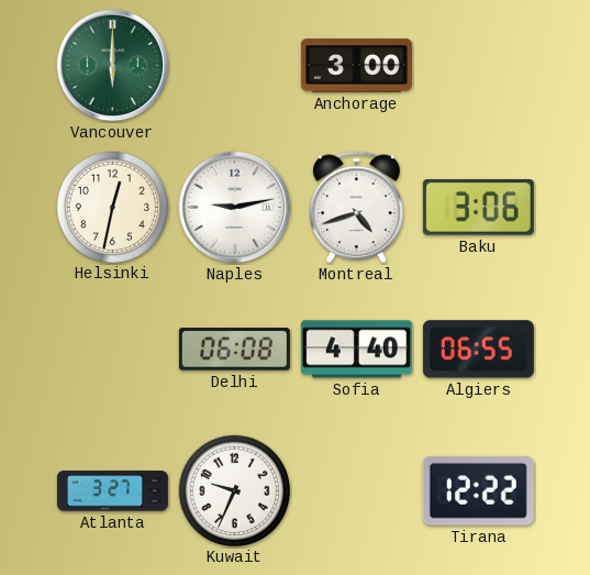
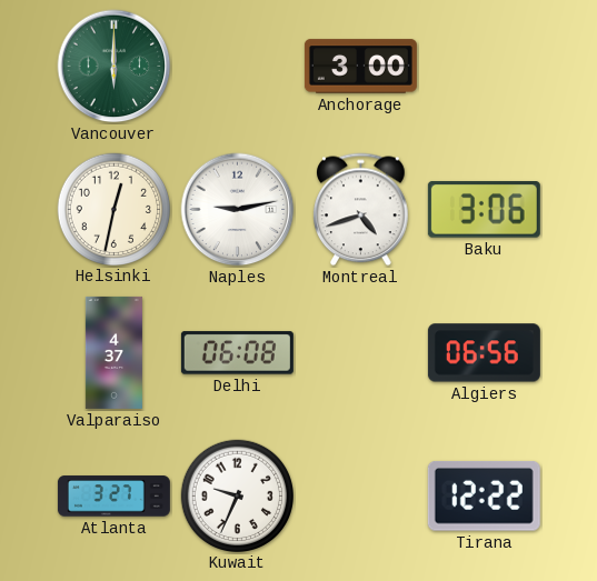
Valparaiso: none -> 4:37
Sofia: 4:40 -> none
Algiers: 06:55 -> 06:56
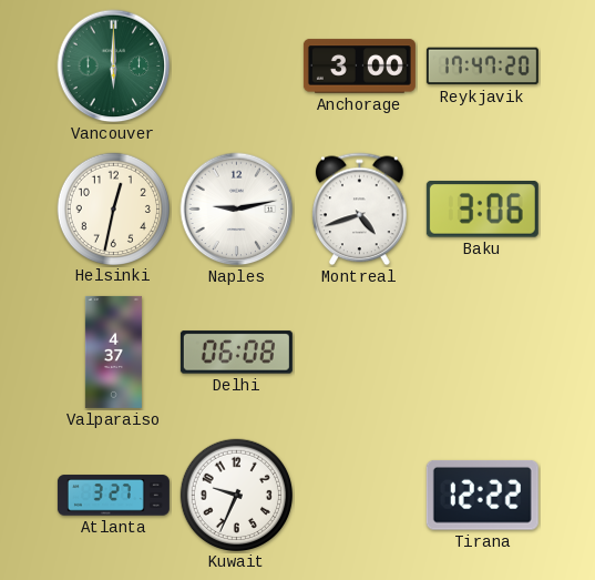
Reykjavik: none -> 17:47
Algiers: 06:56 -> none
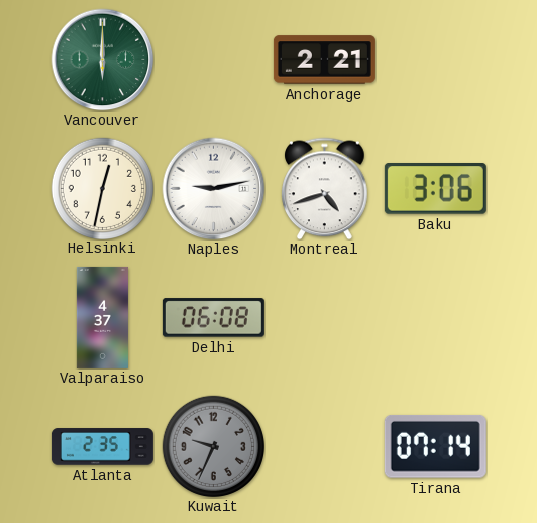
Anchorage: 3:00 -> 2:21
Reykjavik: 17:47 -> none
Atlanta: 3:27 -> 2:35
Kuwait dial: white -> grey
Tirana: 12:22 -> 07:14
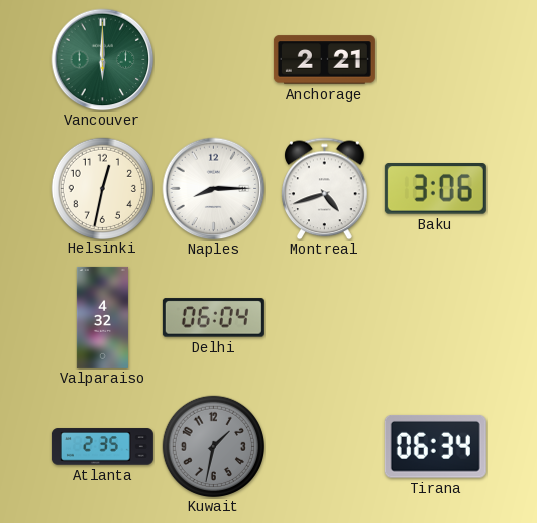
Naples: 9:13 -> 8:15
Valparaiso: 4:37 -> 4:32
Delhi: 06:08 -> 06:04
Kuwait: 9:34 -> 1:32
Tirana: 07:14 -> 06:34
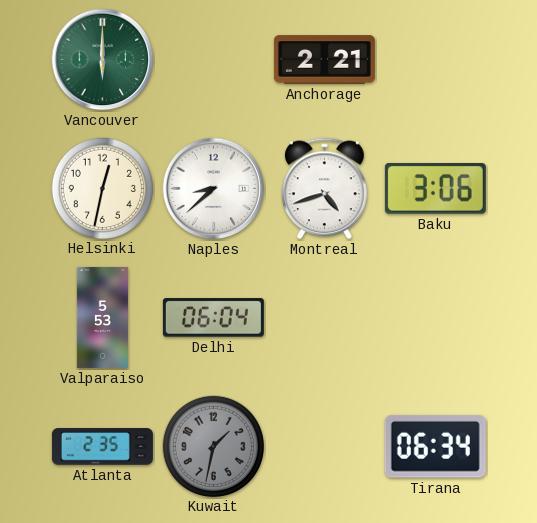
Naples: 8:15 -> 8:38
Valparaiso: 4:32 -> 5:53
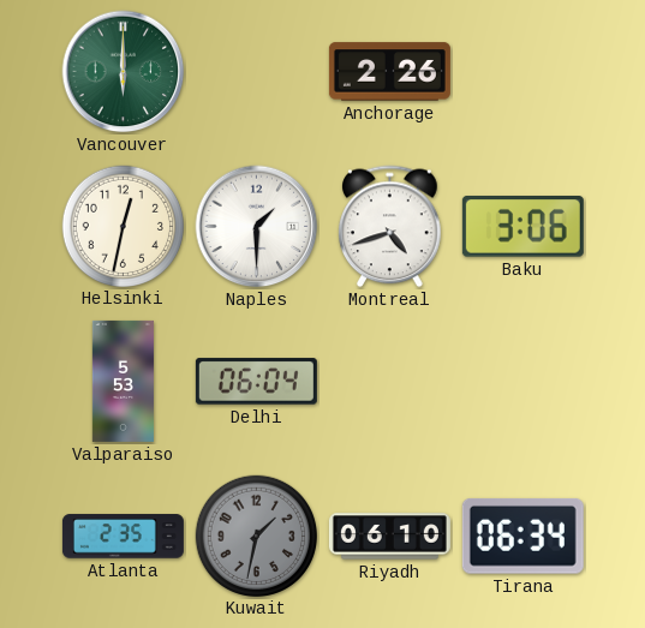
Anchorage: 2:21 -> 2:26
Naples: 8:38 -> 1:30
Riyadh: none -> 06:10
